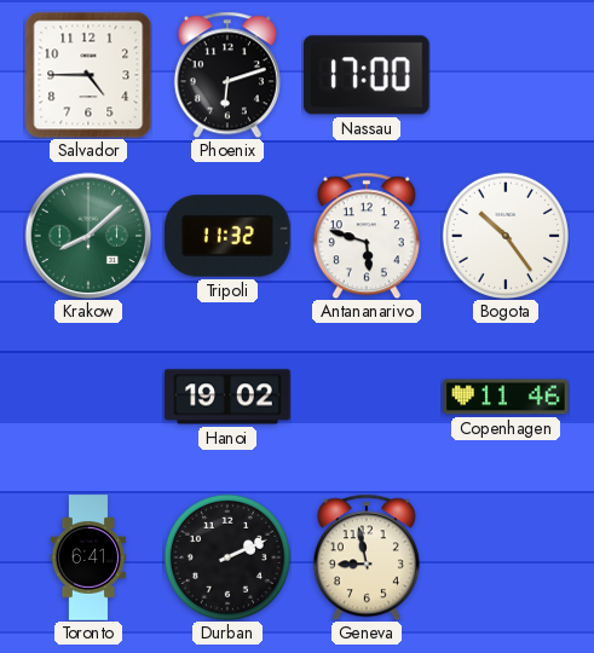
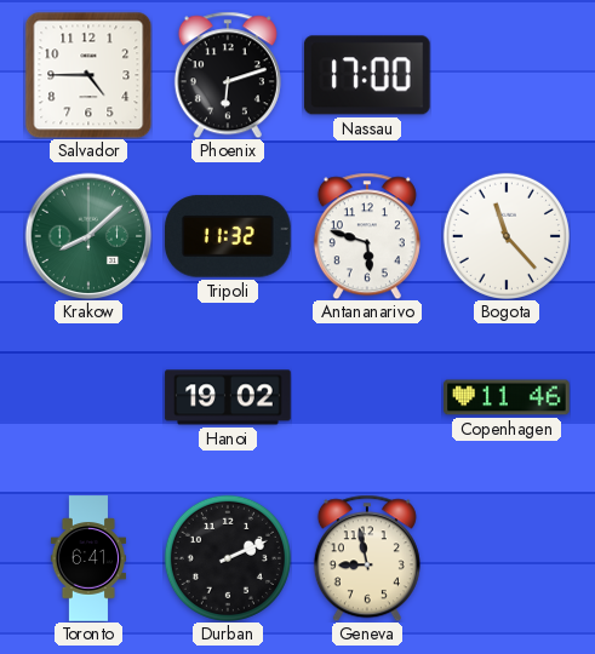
Bogota: 10:24 -> 11:23
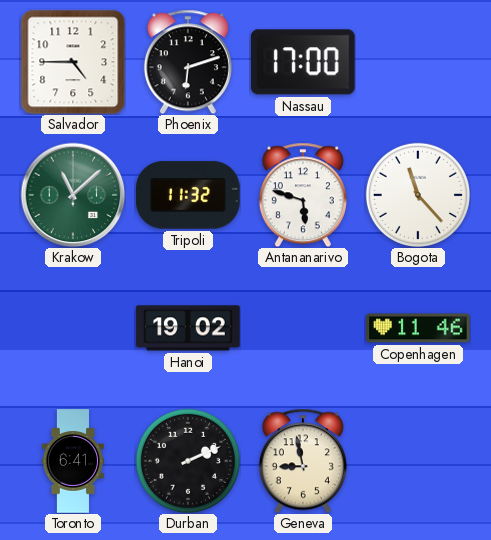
Krakow: 8:08 -> 11:08
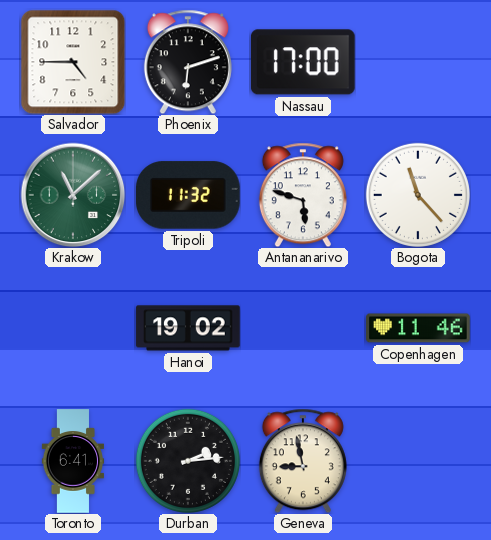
Durban: 2:11 -> 2:14
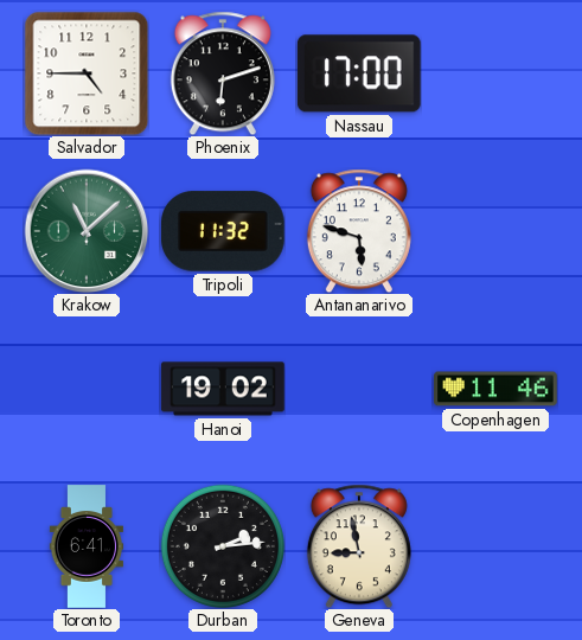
Bogota: 11:23 -> none
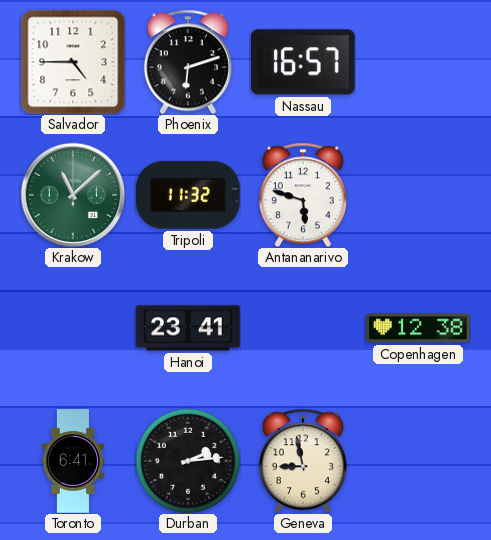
Nassau: 17:00 -> 16:57
Hanoi: 19:02 -> 23:41
Copenhagen: 11:46 -> 12:38
